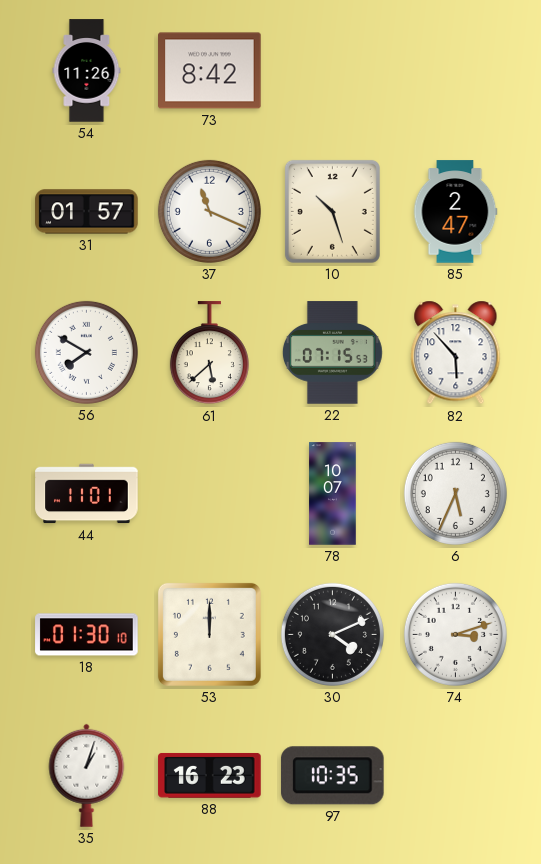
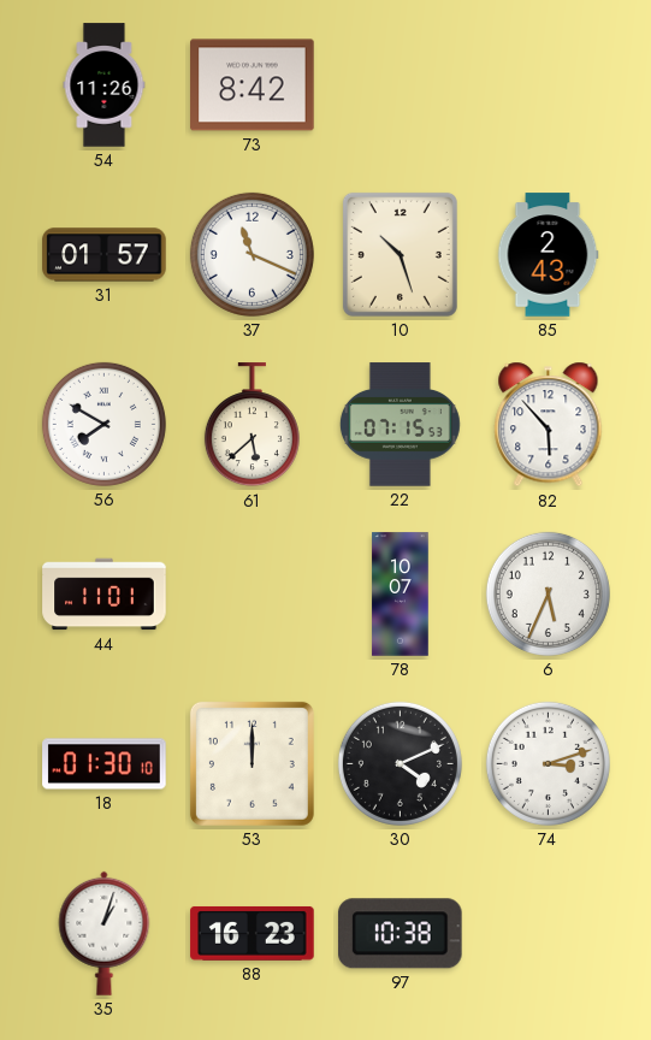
85: 2:47 -> 2:43
97: 10:35 -> 10:38
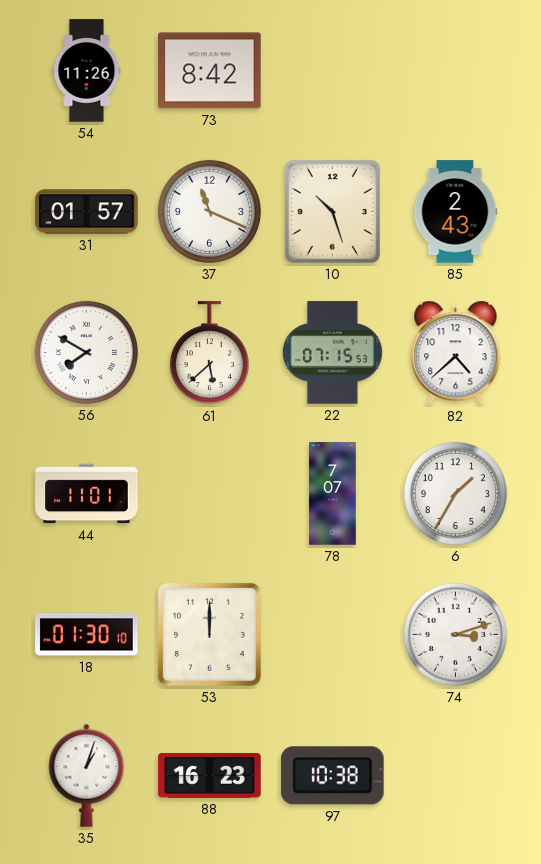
82: 5:53 -> 4:38
78: 10:07 -> 7:07
6: 5:34 -> 1:35
30: 4:11 -> none
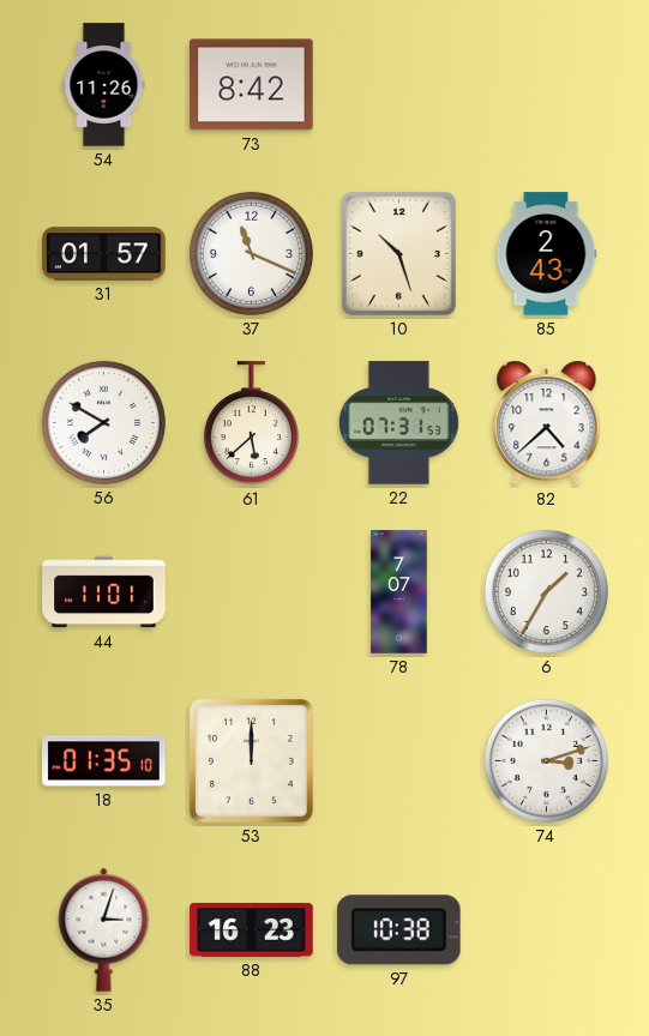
22: 07:15 -> 07:31
18: 01:30 -> 01:35
35: 1:03 -> 3:03
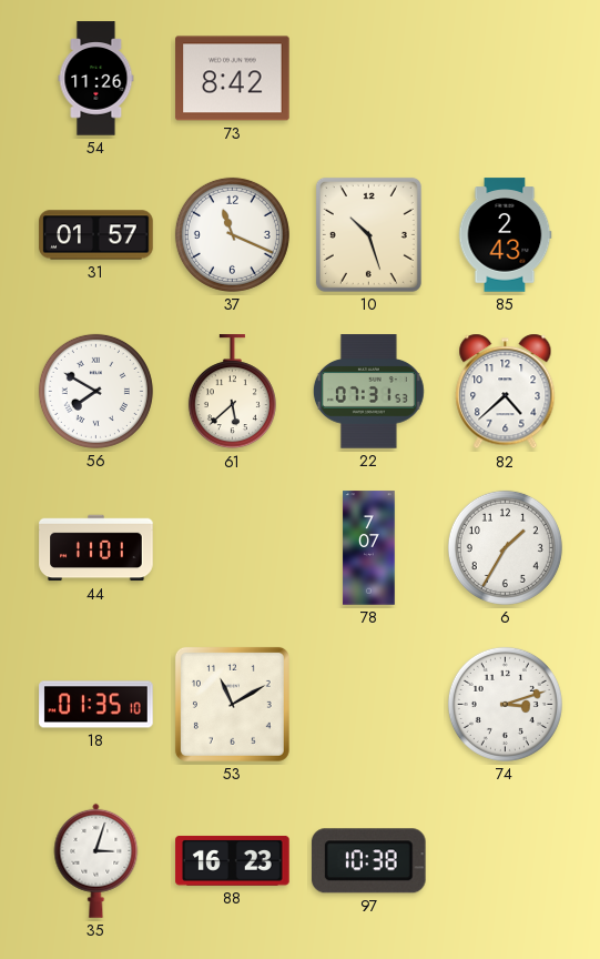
53: 12:00 -> 11:10
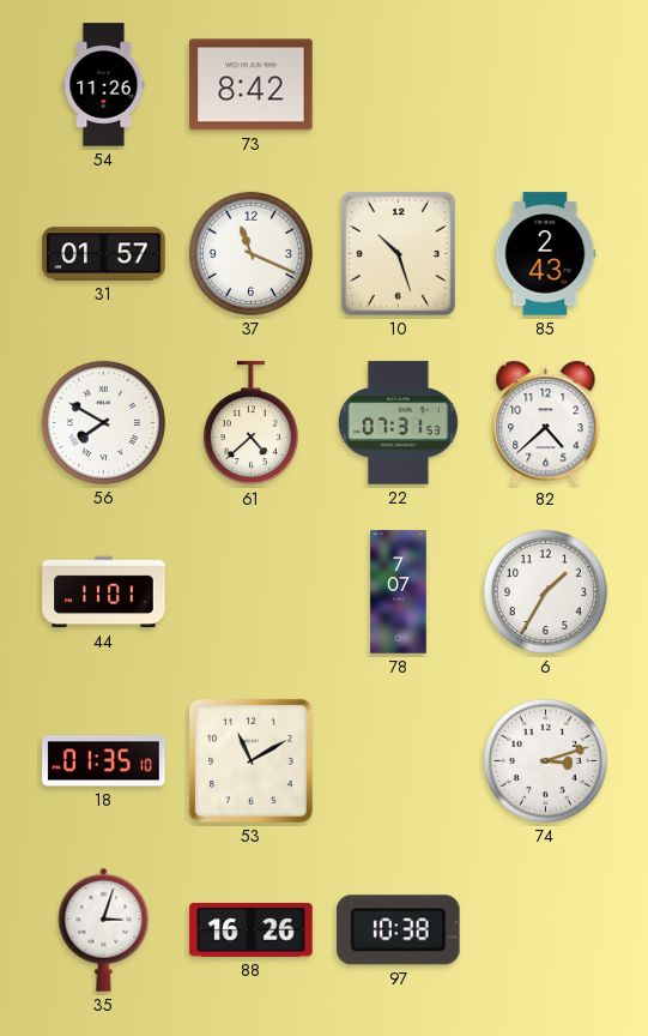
61: 5:38 -> 4:38
88: 16:23 -> 16:26
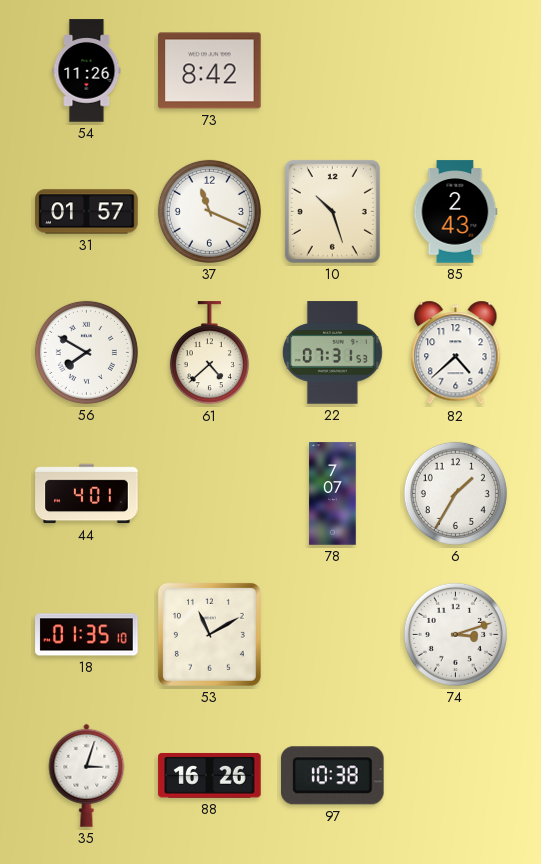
44: 11:01 -> 4:01
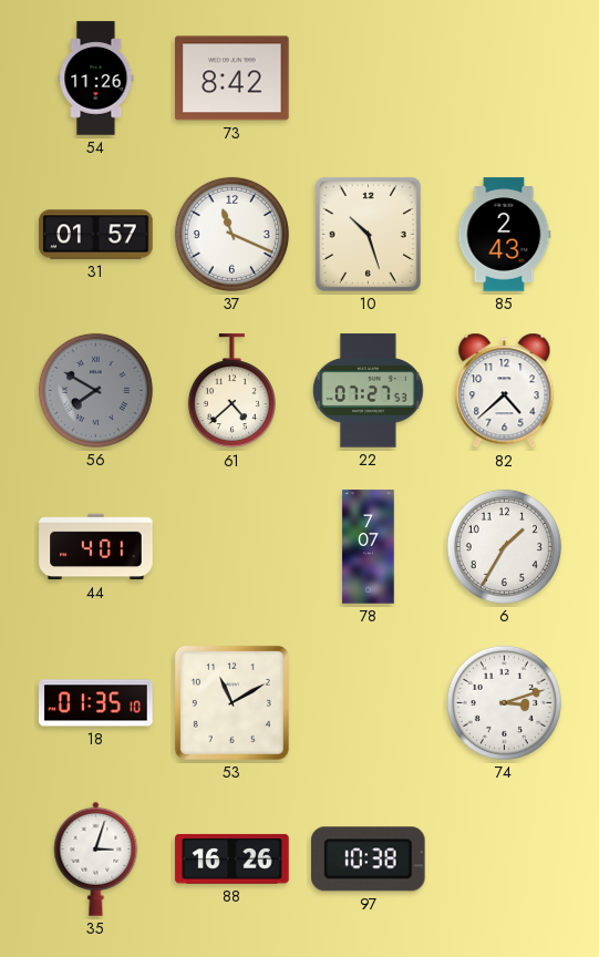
56 dial: white -> grey
22: 07:31 -> 07:27
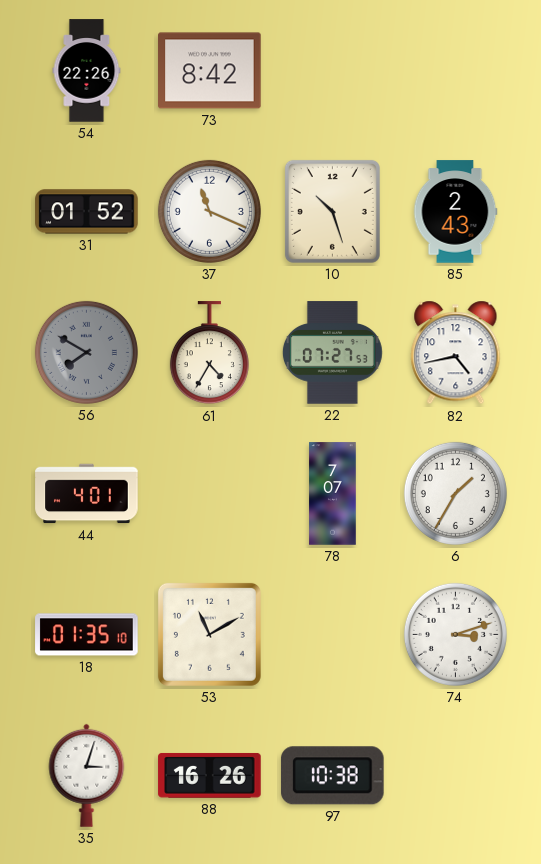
54: 11:26 -> 22:26
31: 01:57 -> 01:52
61: 4:38 -> 4:35
82: 4:38 -> 4:43
